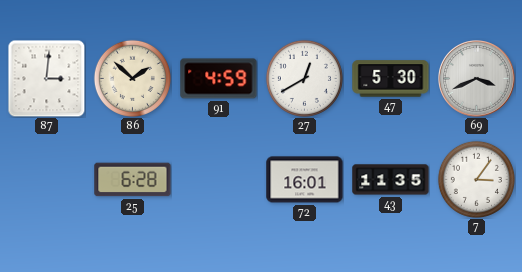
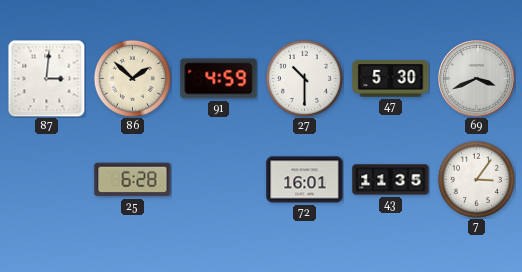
27: 12:40 -> 10:30
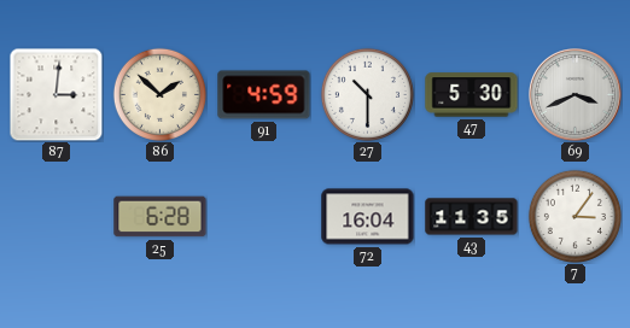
72: 16:01 -> 16:04
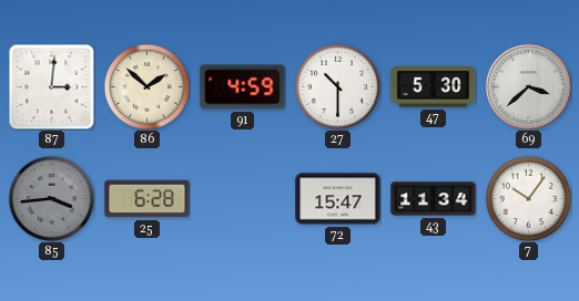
69: 3:41 -> 3:38
85: none -> 3:44
72: 16:04 -> 15:47
43: 11:35 -> 11:34
7: 3:06 -> 10:06
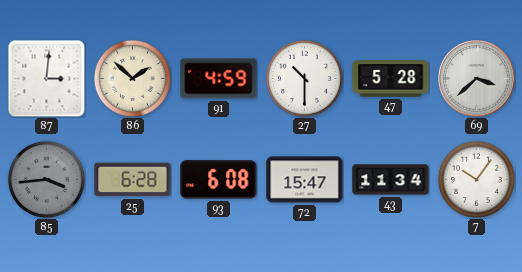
47: 5:30 -> 5:28
93: none -> 6:08
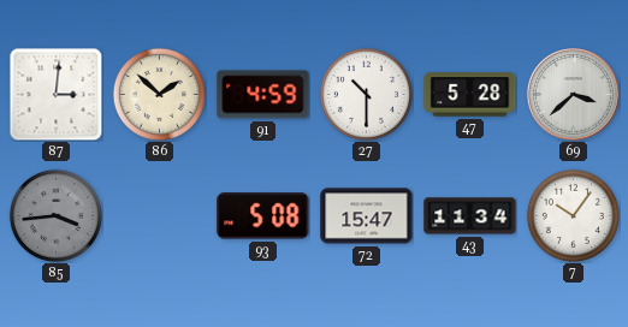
25: 6:28 -> none
93: 6:08 -> 5:08
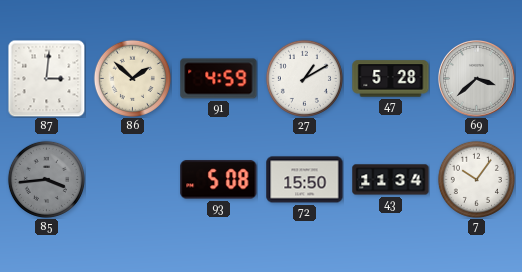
27: 10:30 -> 1:10
72: 15:47 -> 15:50
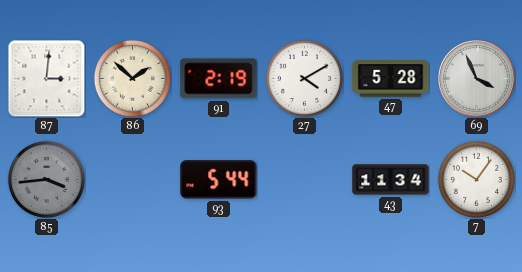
91: 4:59 -> 2:19
27: 1:10 -> 4:10
69: 3:38 -> 3:56
93: 5:08 -> 5:44
72: 15:50 -> none
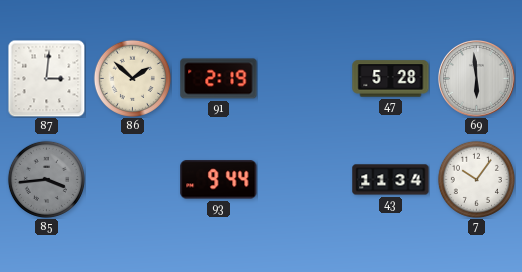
27: 4:10 -> none
69: 3:56 -> 5:59
93: 5:44 -> 9:44
